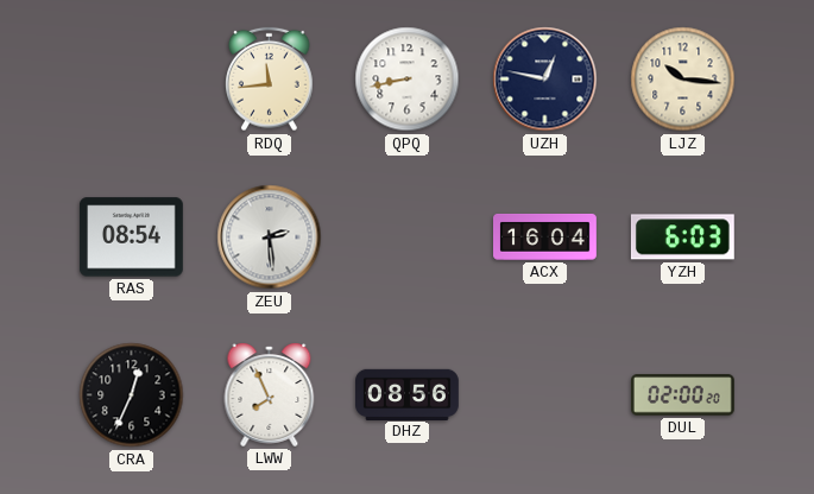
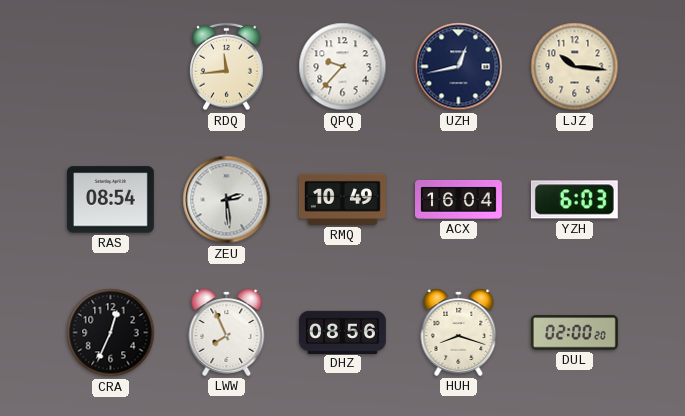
QPQ: 8:43 -> 9:37
UZH: 12:47 -> 12:43
RMQ: none -> 10:49
HUH: none -> 8:18
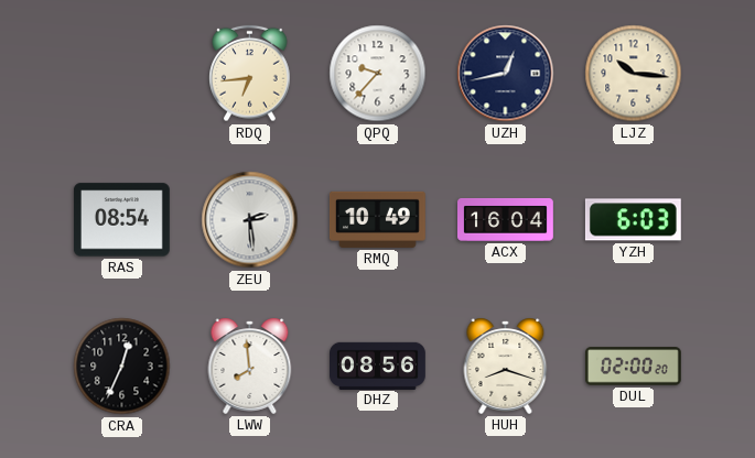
RDQ: 11:44 -> 6:44
LWW: 7:56 -> 7:59
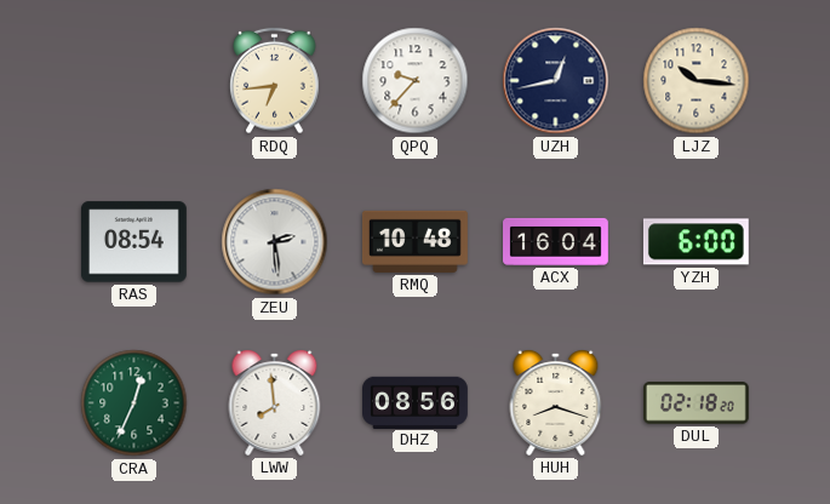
RMQ: 10:49 -> 10:48
YZH: 6:03 -> 6:00
CRA dial: black -> green
DUL: 02:00 -> 02:18
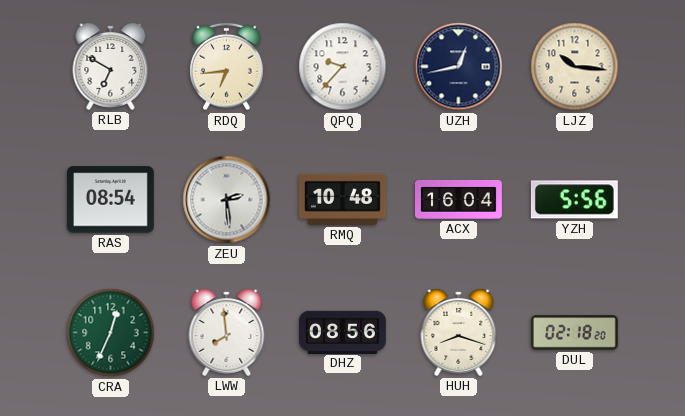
RLB: none -> 6:50
YZH: 6:00 -> 5:56
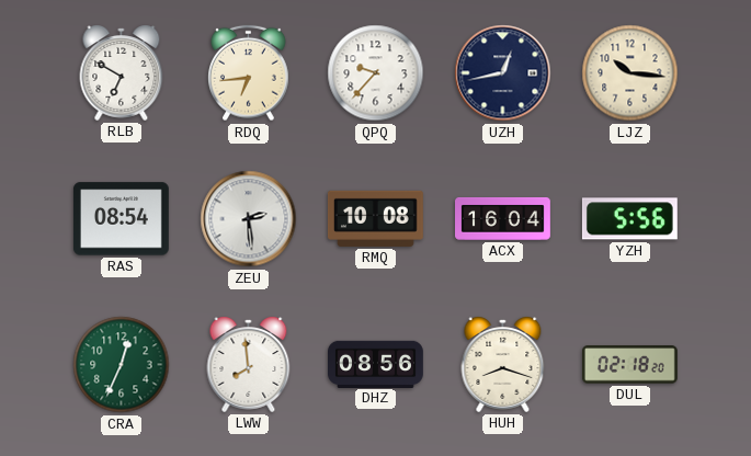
RMQ: 10:48 -> 10:08
